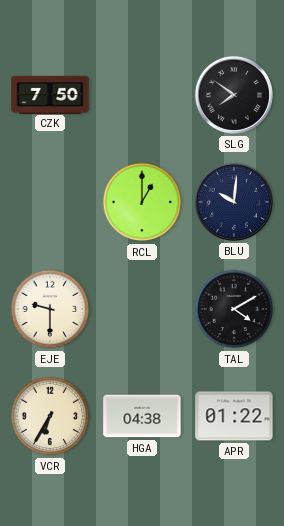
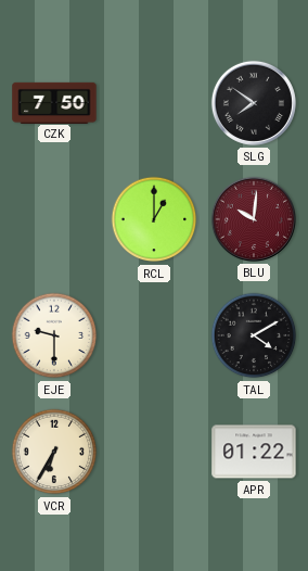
BLU dial: navy -> burgundy
HGA: 04:38 -> none
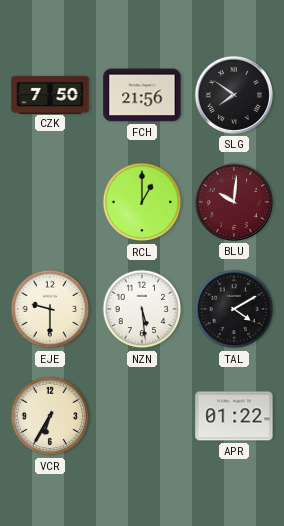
FCH: none -> 21:56
NZN: none -> 5:29
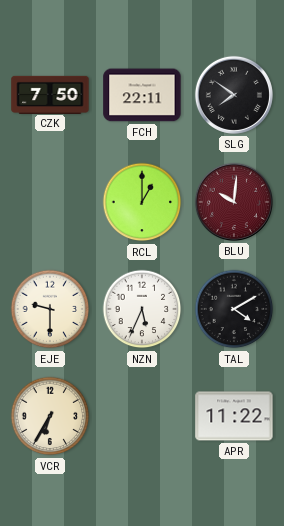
FCH: 21:56 -> 22:11
NZN: 5:29 -> 5:34
APR: 01:22 -> 11:22
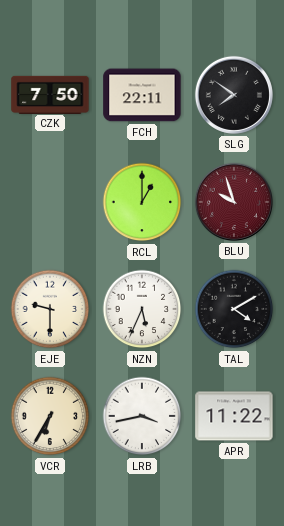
BLU: 10:01 -> 9:57
LRB: none -> 3:43
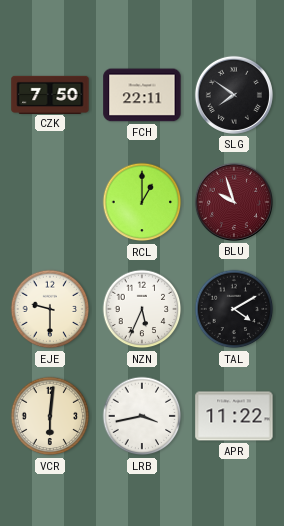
VCR: 6:35 -> 6:01
